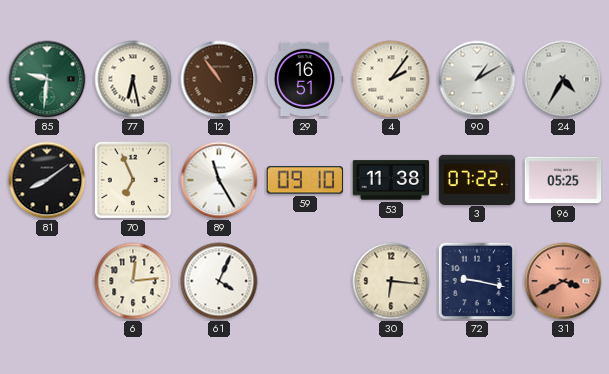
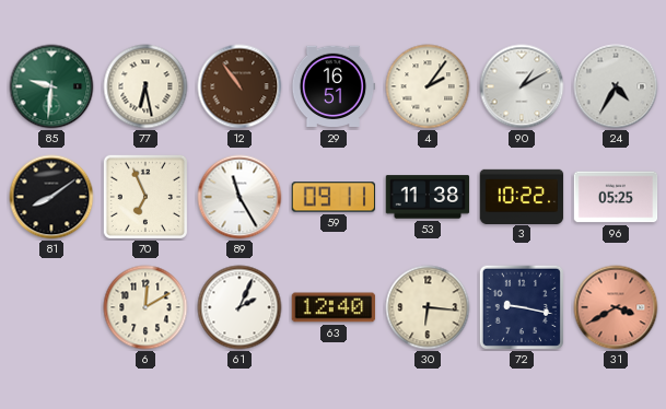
59: 09:10 -> 09:11
3: 07:22 -> 10:22
6: 12:14 -> 12:10
61: 4:04 -> 2:04
63: none -> 12:40
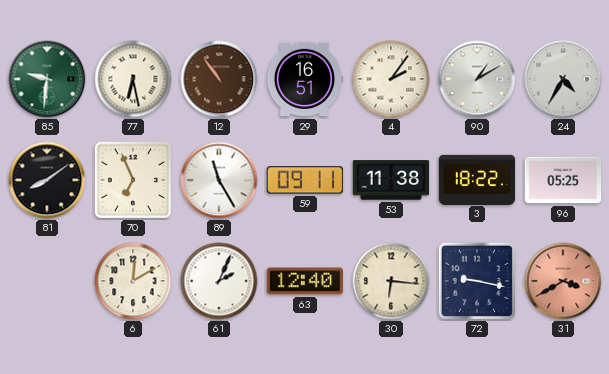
3: 10:22 -> 18:22
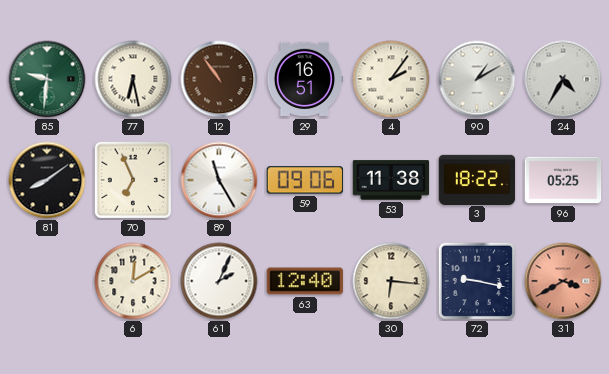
59: 09:11 -> 09:06
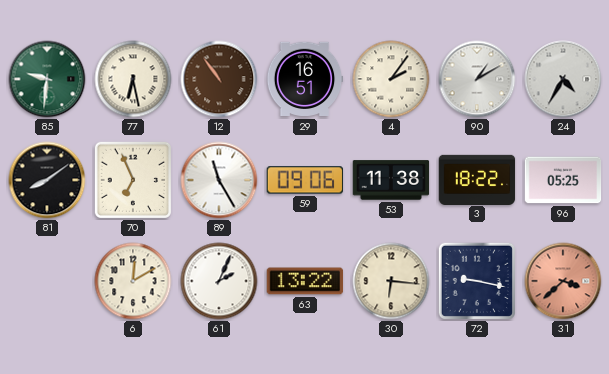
63: 12:40 -> 13:22
31: 3:40 -> 3:38
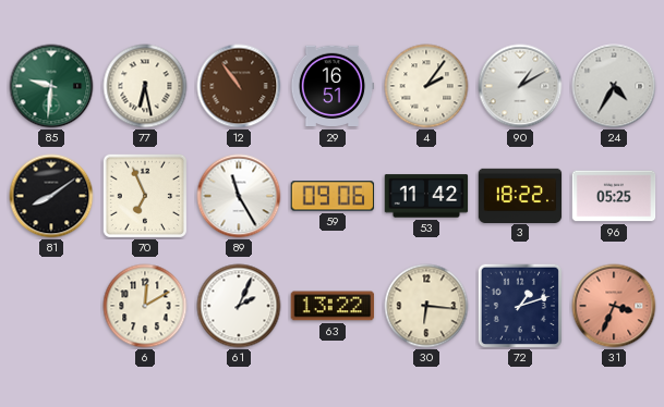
53: 11:38 -> 11:42
72: 9:17 -> 1:12
31: 3:38 -> 3:34
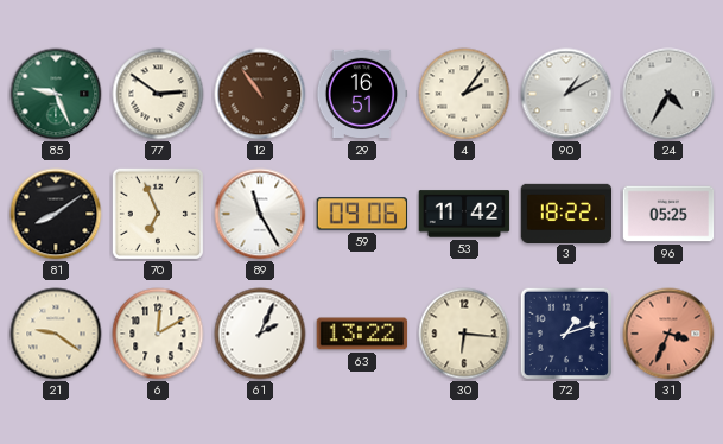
85: 9:31 -> 9:26
77: 6:28 -> 2:51
21: none -> 9:21
